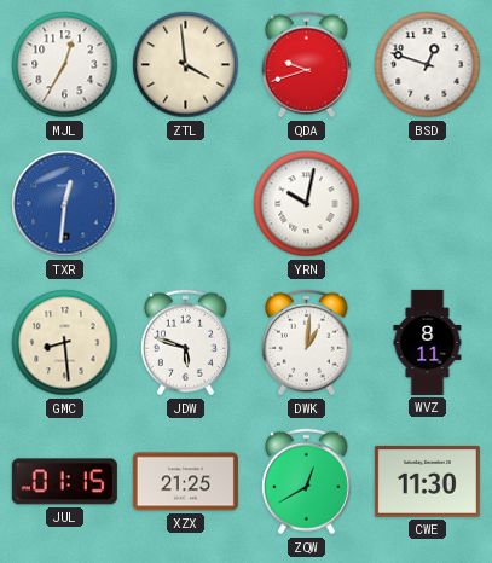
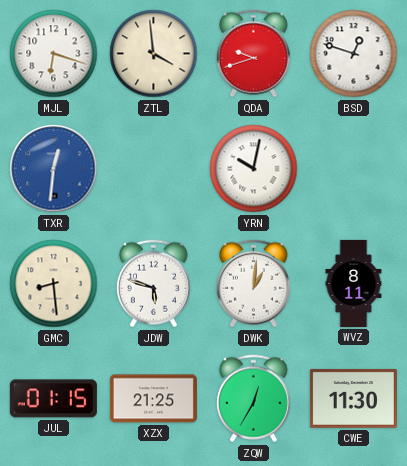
MJL: 12:35 -> 6:18
ZQW: 12:40 -> 12:35
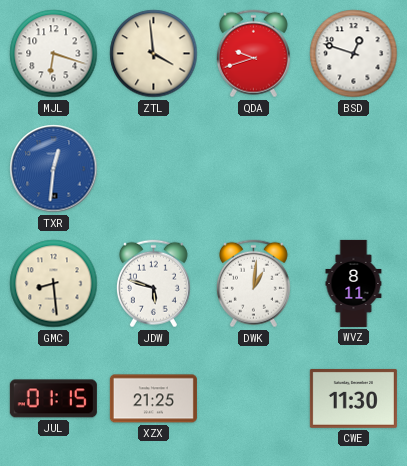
YRN: 10:02 -> none
ZQW: 12:35 -> none
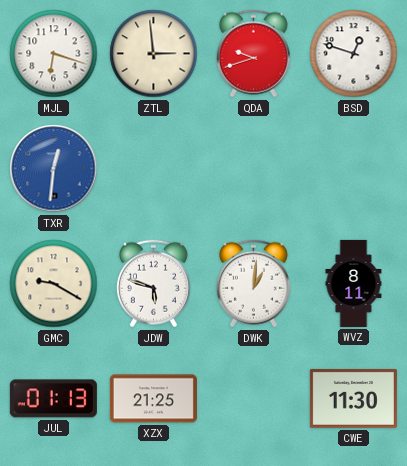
ZTL: 3:59 -> 2:59
GMC: 8:29 -> 9:20
JUL: 01:15 -> 01:13
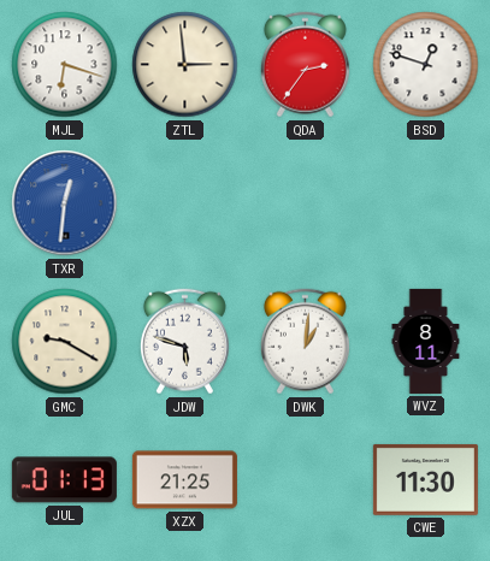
QDA: 9:42 -> 2:36
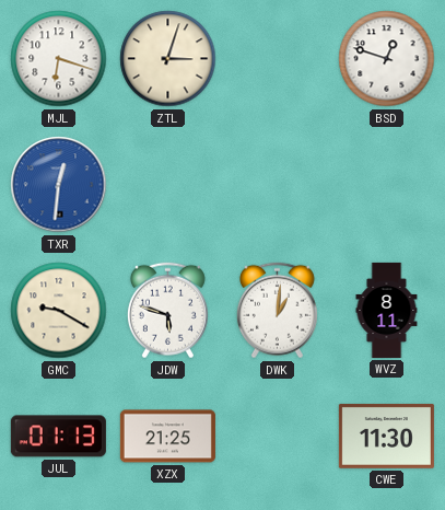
ZTL: 2:59 -> 3:03
QDA: 2:36 -> none
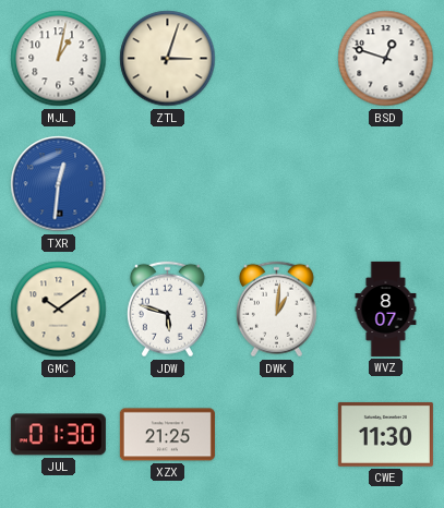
MJL: 6:18 -> 1:02
GMC: 9:20 -> 10:09
WVZ: 8:11 -> 8:07
JUL: 01:13 -> 01:30
